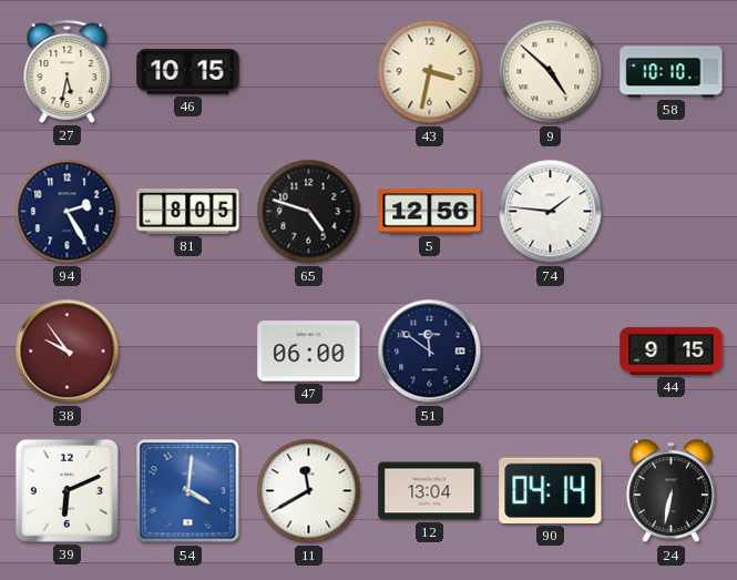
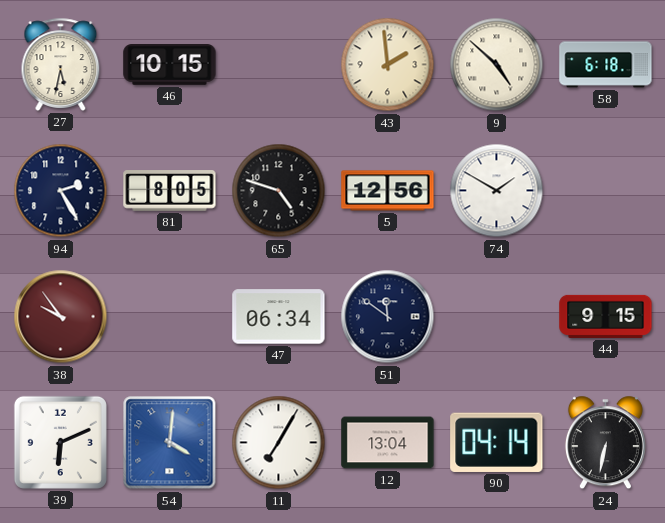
43: 3:32 -> 1:59
58: 10:10 -> 6:18
74: 1:46 -> 1:50
47: 06:00 -> 06:34
11: 11:40 -> 7:05
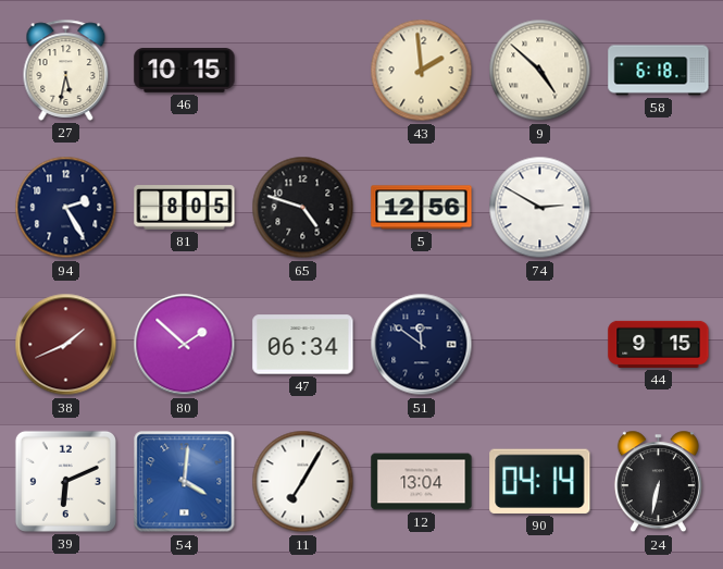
74: 1:50 -> 2:50
38: 9:54 -> 1:41
80: none -> 1:52
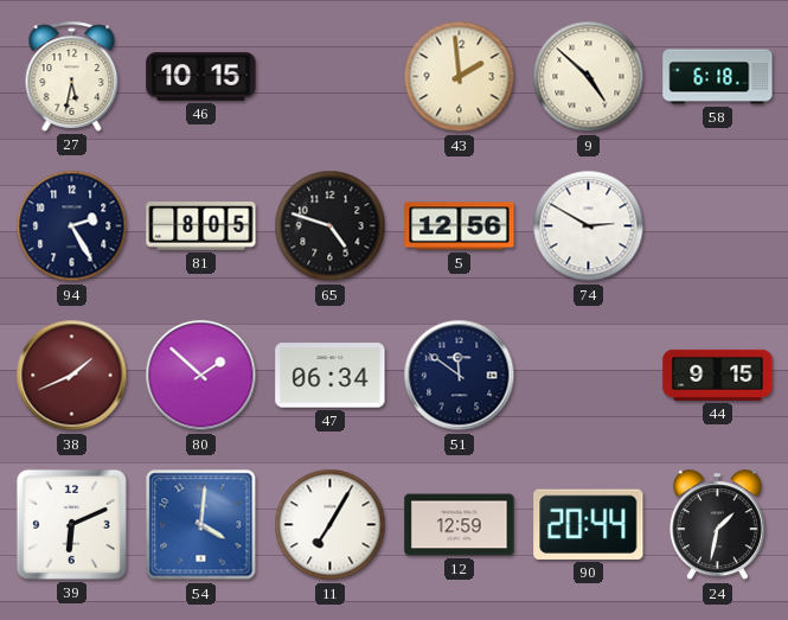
12: 13:04 -> 12:59
90: 04:14 -> 20:44
24: 6:32 -> 1:32
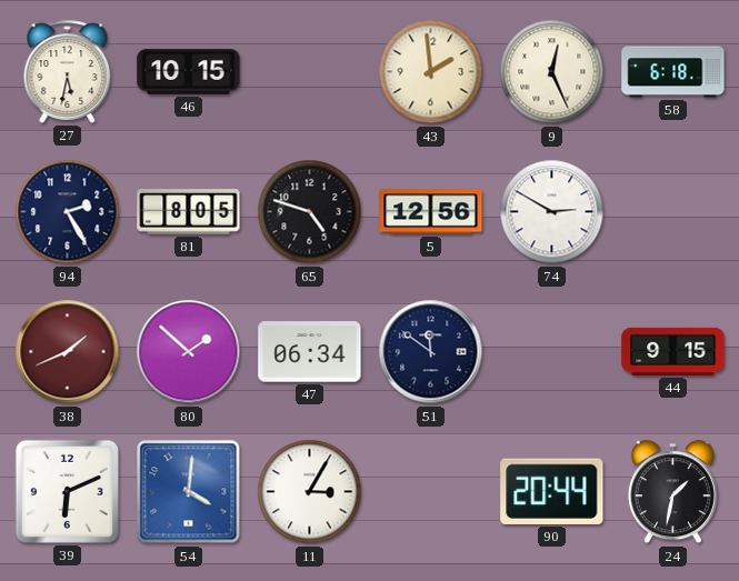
9: 4:52 -> 12:26
11: 7:05 -> 3:05
12: 12:59 -> none
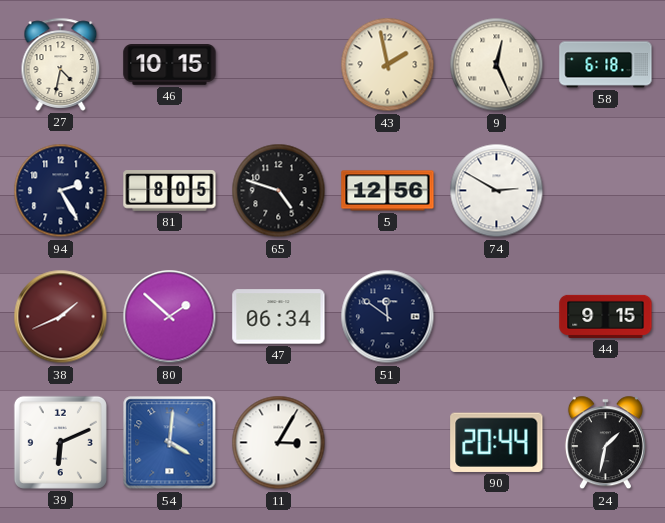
27: 5:32 -> 4:32
43: 1:59 -> 1:58
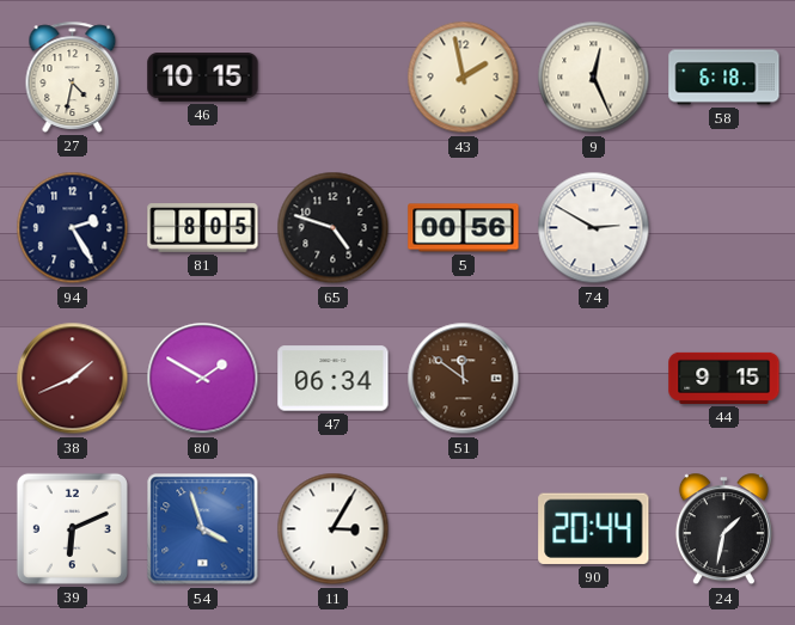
5: 12:56 -> 00:56
80: 1:52 -> 1:50
51 dial: navy -> brown
54: 4:01 -> 3:57
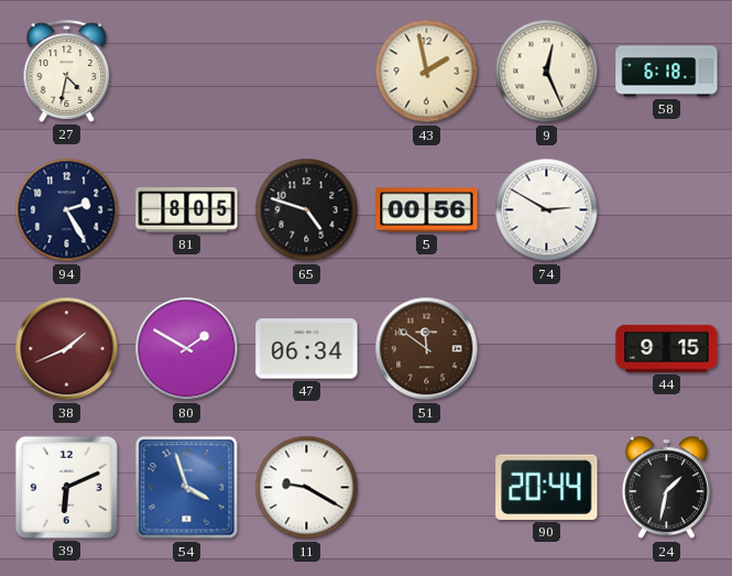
46: 10:15 -> none
11: 3:05 -> 9:20
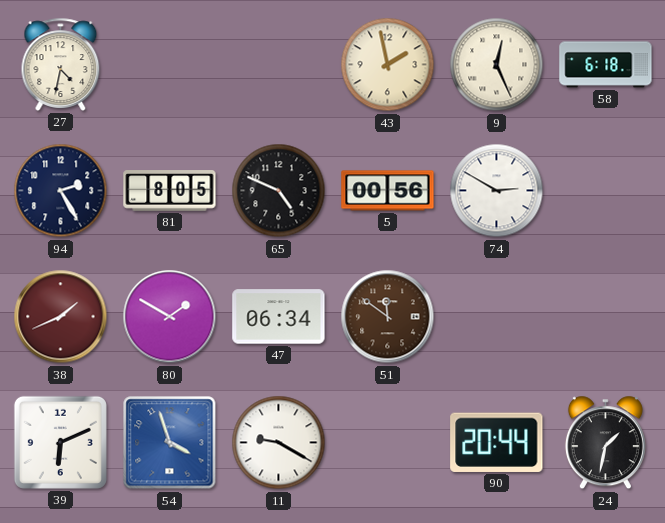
65: 4:48 -> 4:49
44: 9:15 -> none
